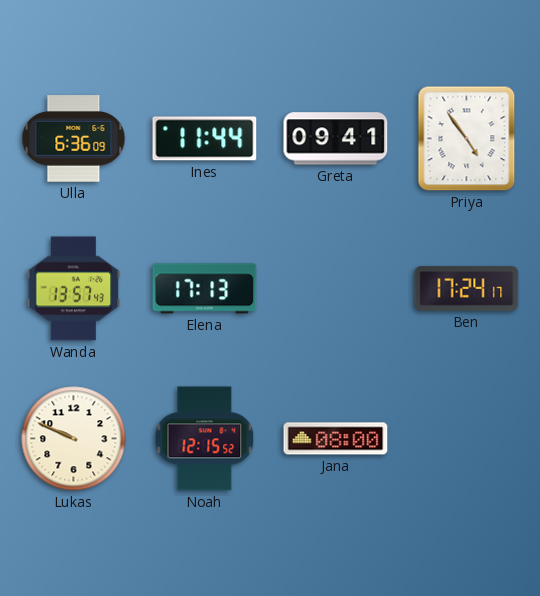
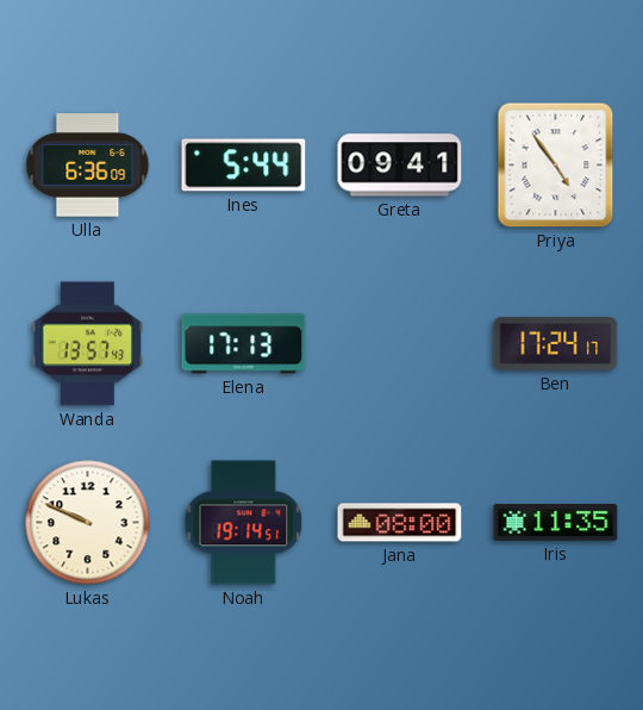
Ines: 11:44 -> 5:44
Noah: 12:15 -> 19:14
Iris: none -> 11:35
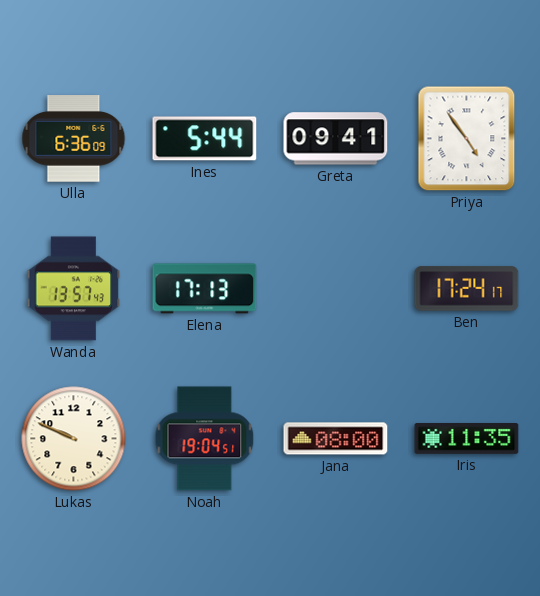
Noah: 19:14 -> 19:04
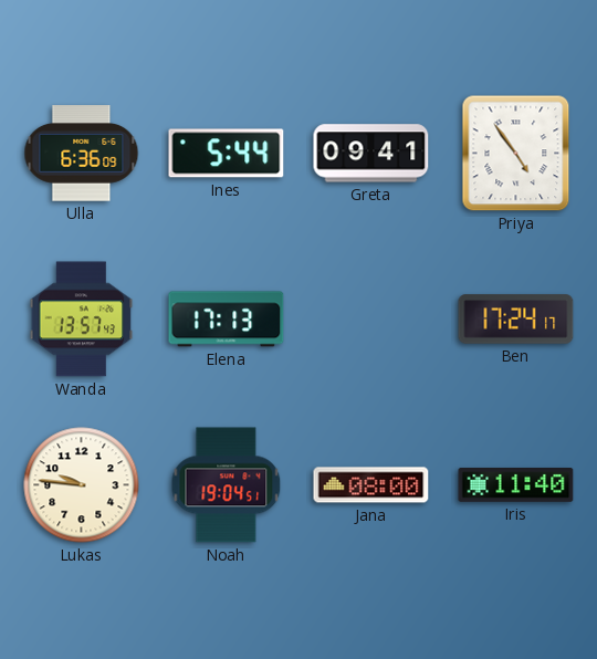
Lukas: 9:49 -> 9:46
Iris: 11:35 -> 11:40
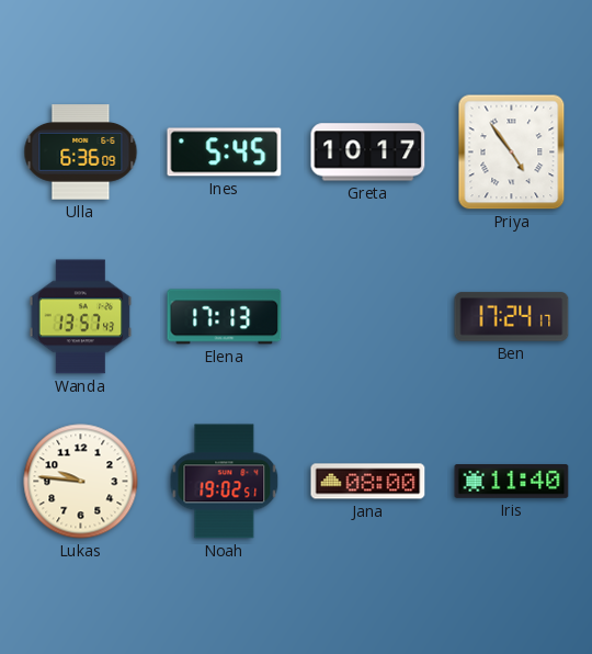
Ines: 5:44 -> 5:45
Greta: 09:41 -> 10:17
Noah: 19:04 -> 19:02
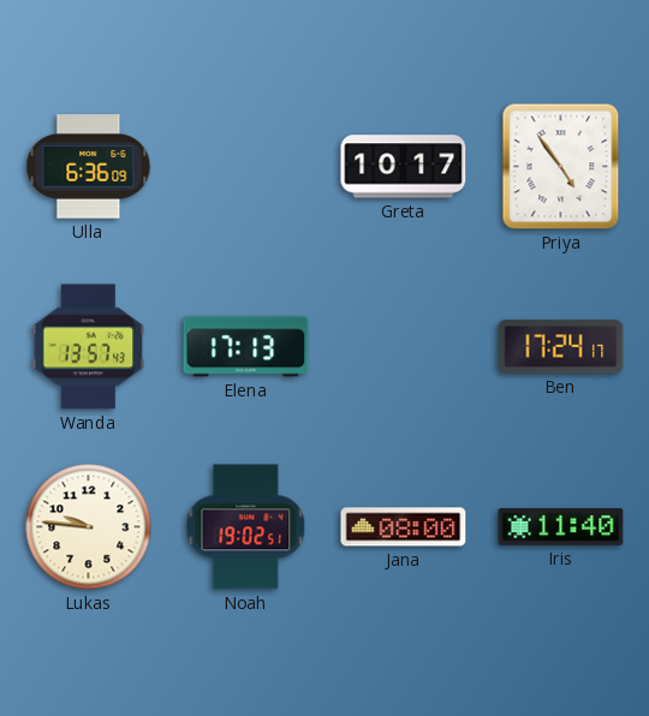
Ines: 5:45 -> none
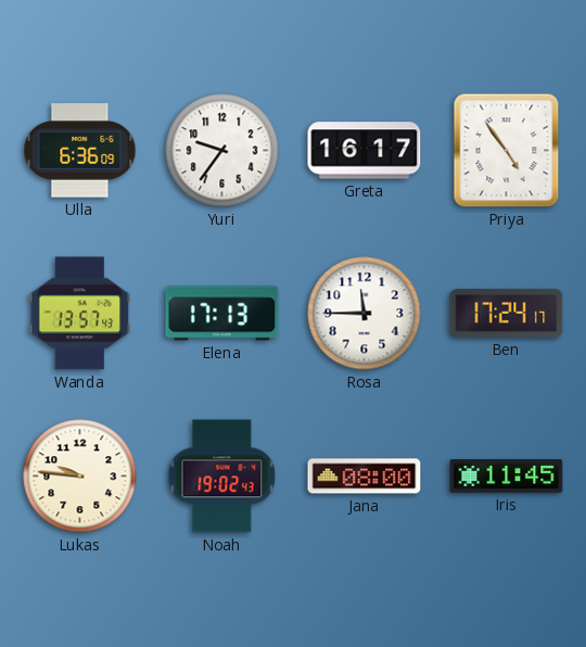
Yuri: none -> 9:36
Greta: 10:17 -> 16:17
Rosa: none -> 11:45
Noah: 19:02:51 -> 19:02:43
Iris: 11:40 -> 11:45
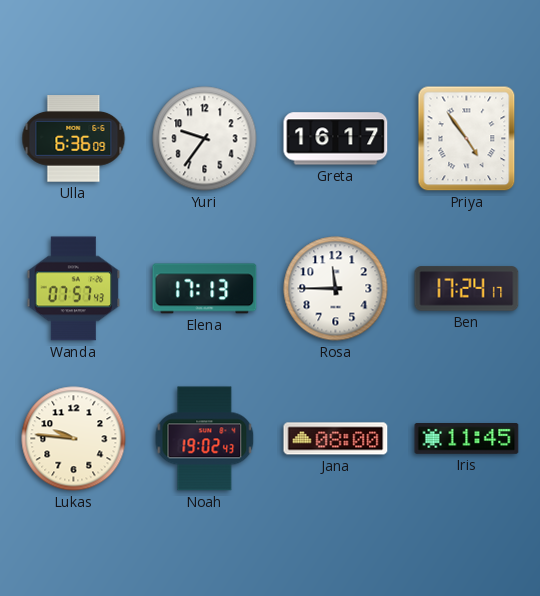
Wanda: 13:57 -> 07:57
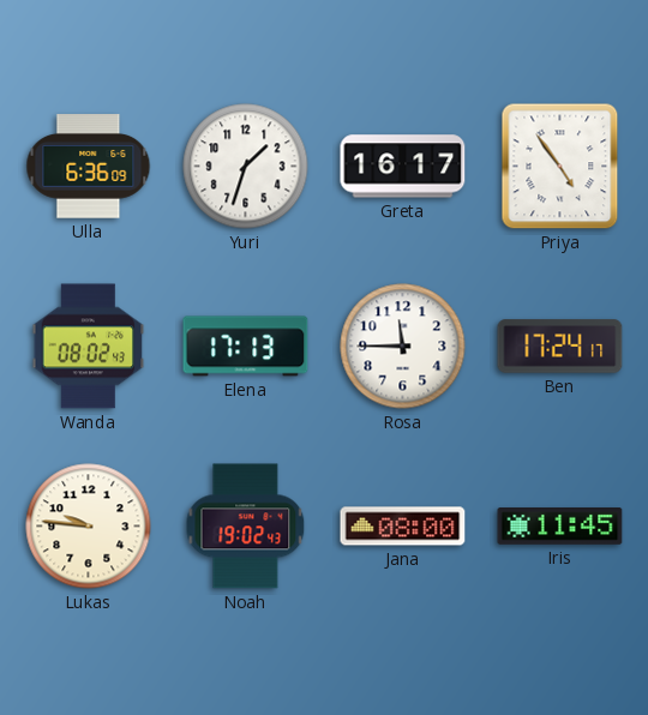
Yuri: 9:36 -> 1:33
Wanda: 07:57 -> 08:02
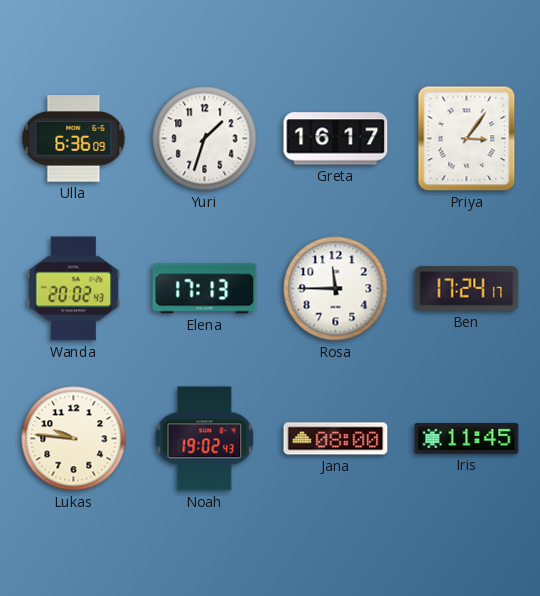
Priya: 4:54 -> 3:06
Wanda: 08:02 -> 20:02
